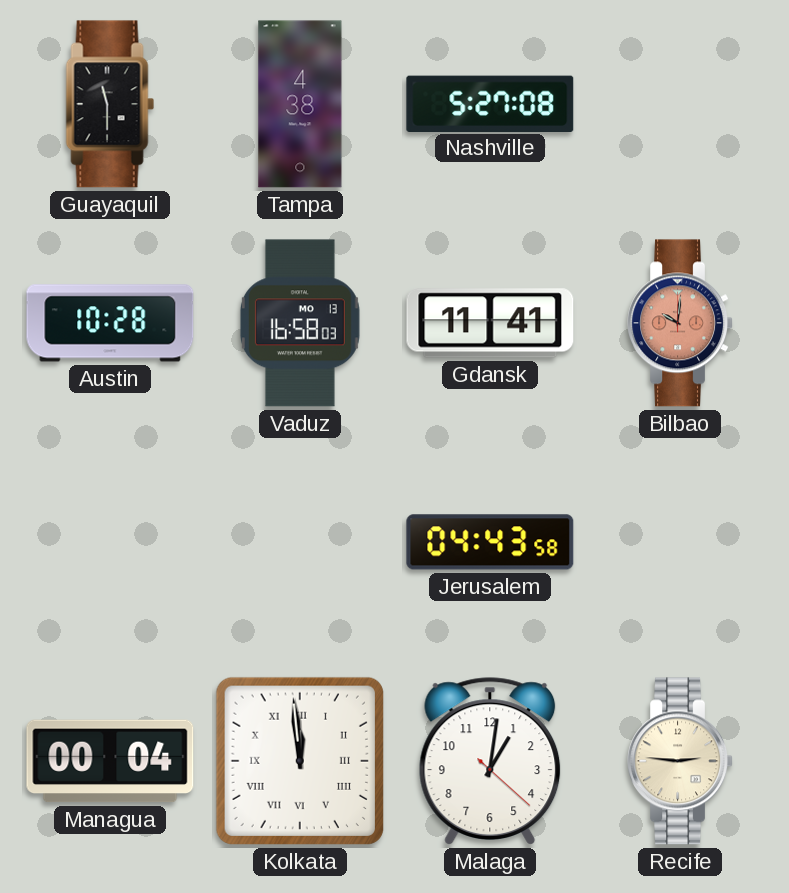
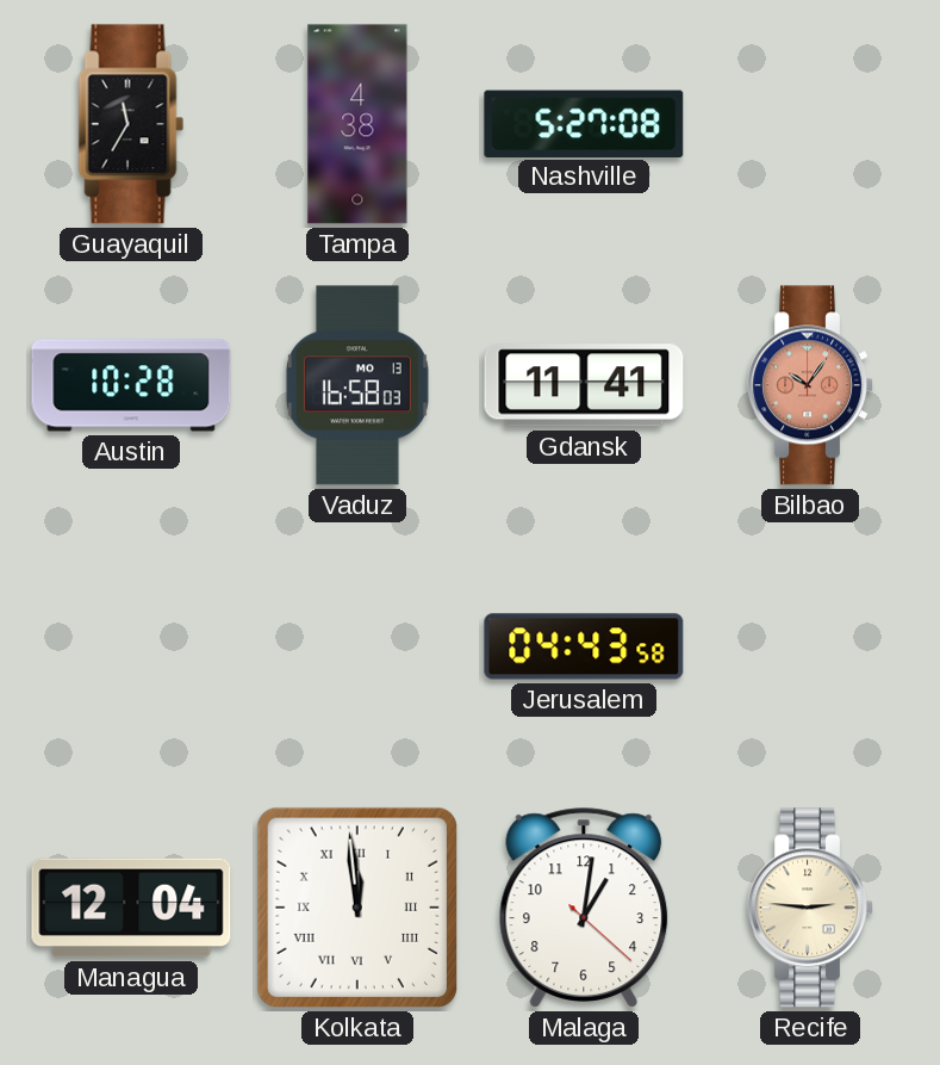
Guayaquil: 11:30 -> 11:35
Bilbao: 10:01 -> 10:06
Managua: 00:04 -> 12:04
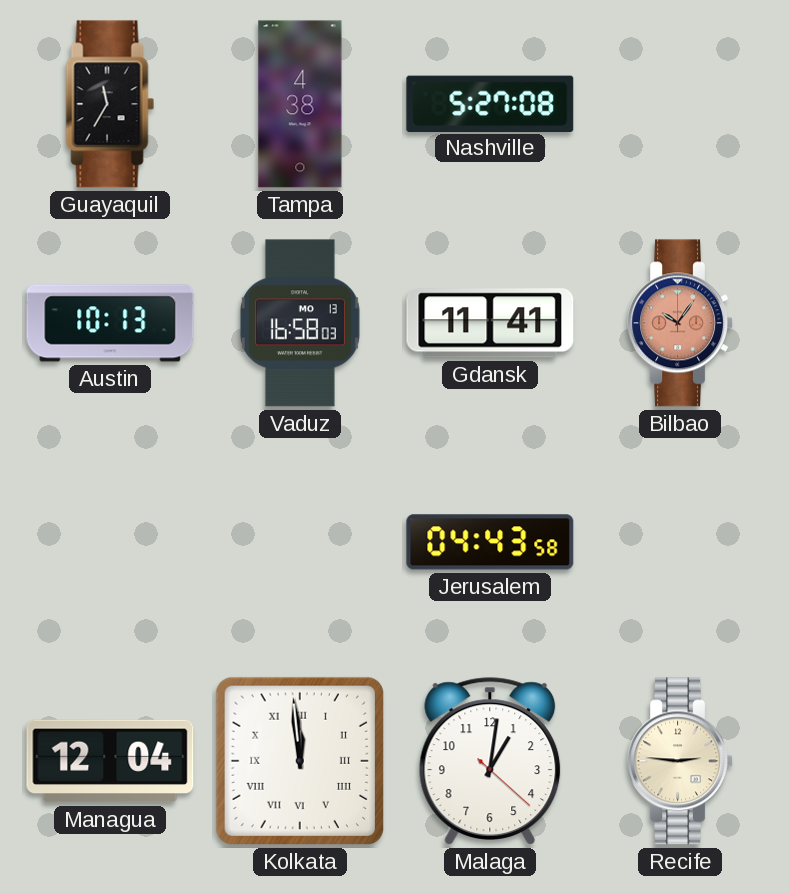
Austin: 10:28 -> 10:13
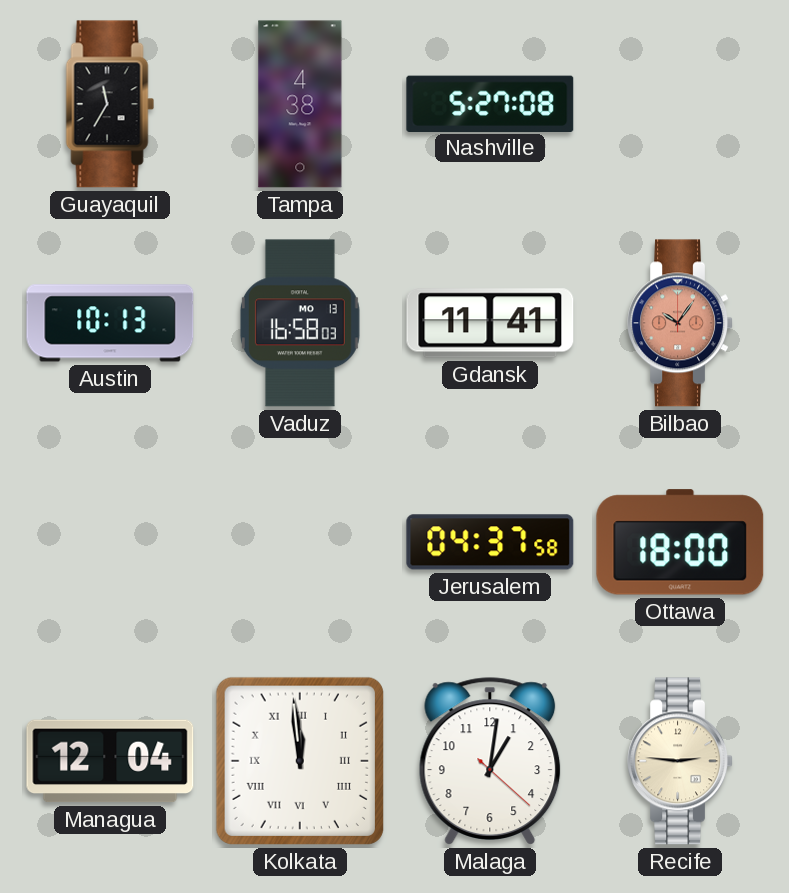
Jerusalem: 04:43 -> 04:37
Ottawa: none -> 18:00
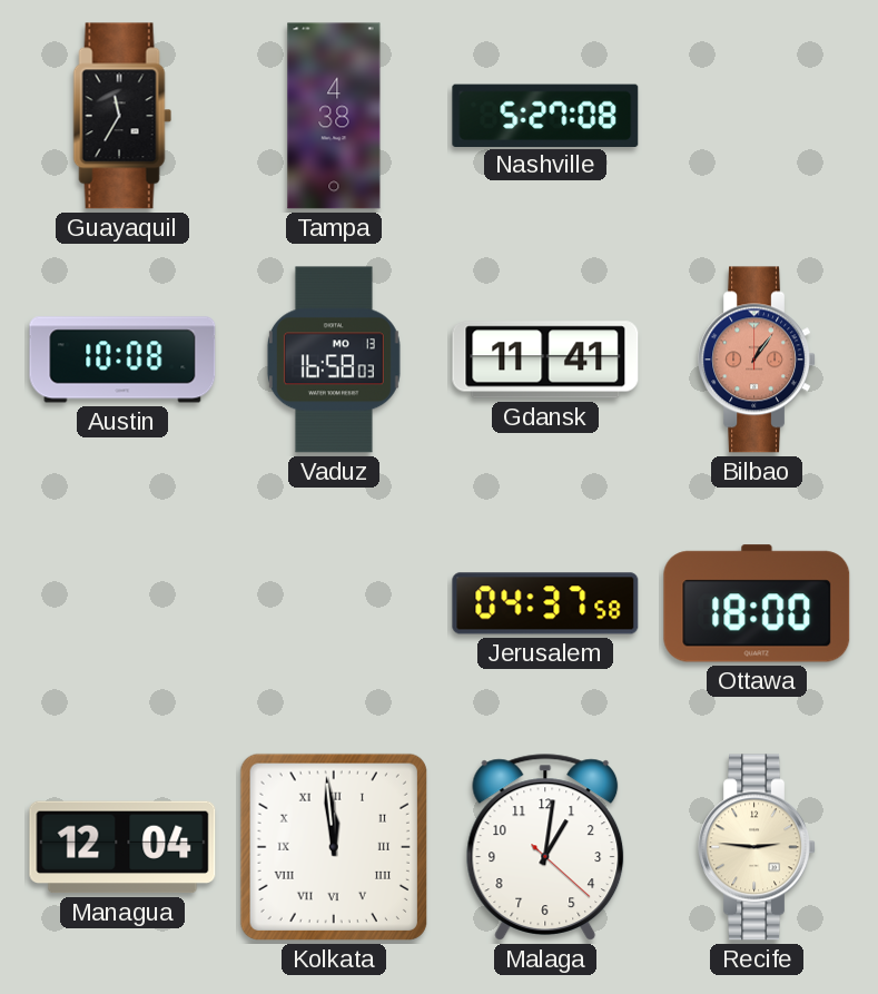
Austin: 10:13 -> 10:08
Bilbao: 10:06 -> 1:06
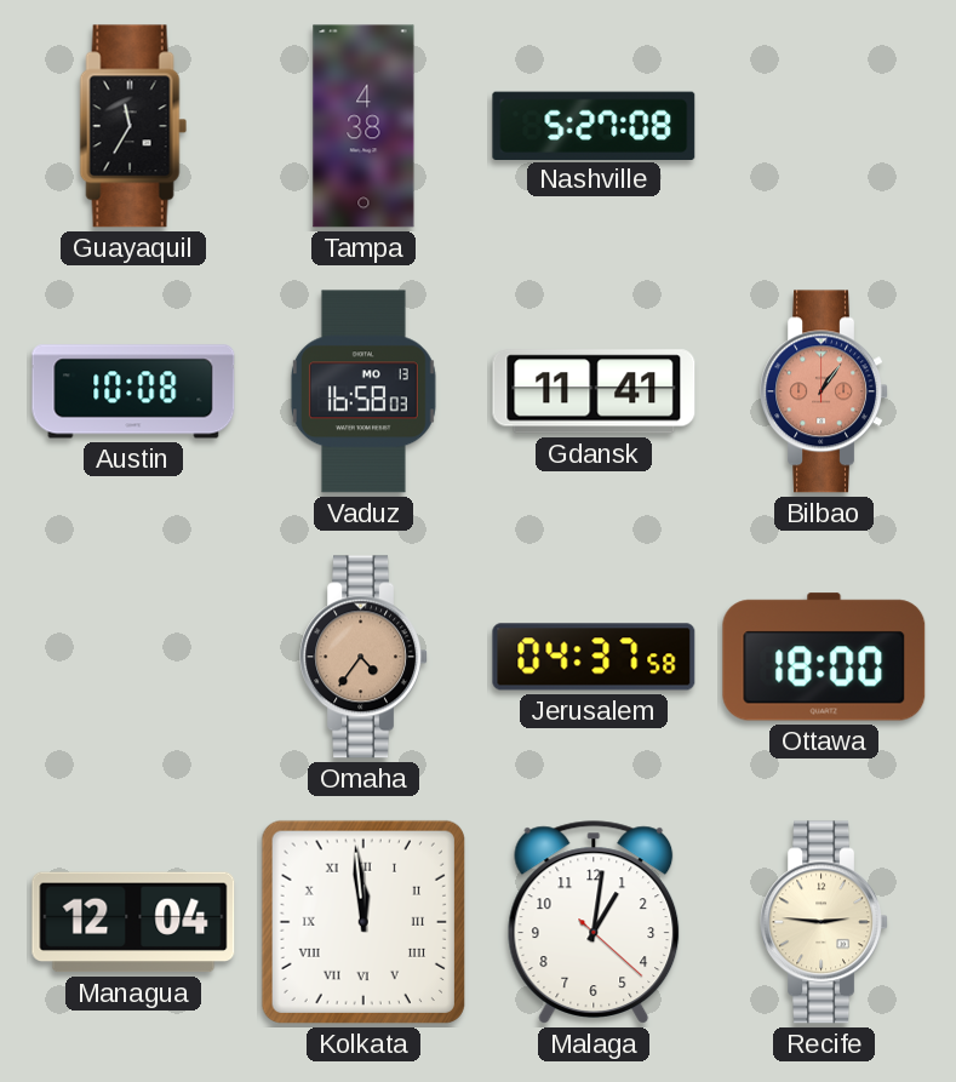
Omaha: none -> 4:36
